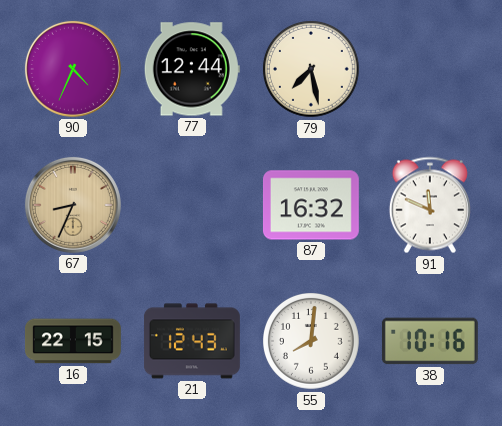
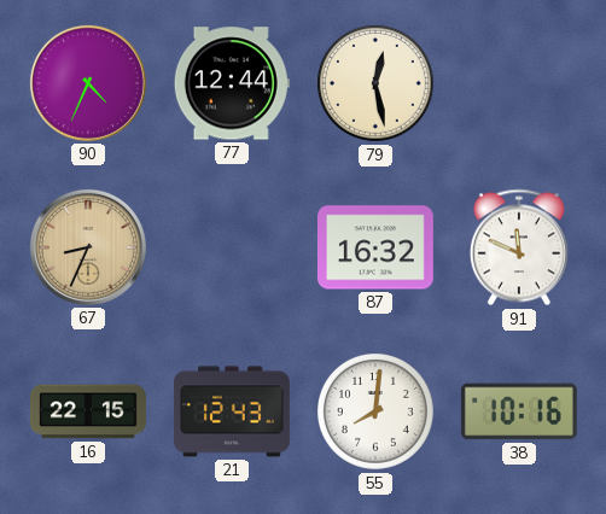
79: 7:28 -> 12:28
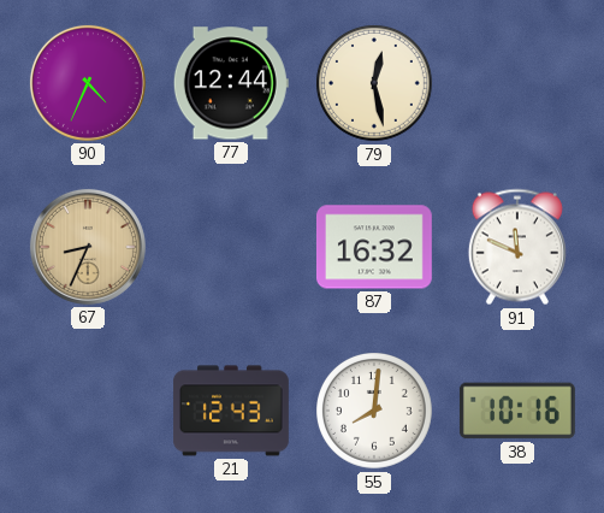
16: 22:15 -> none
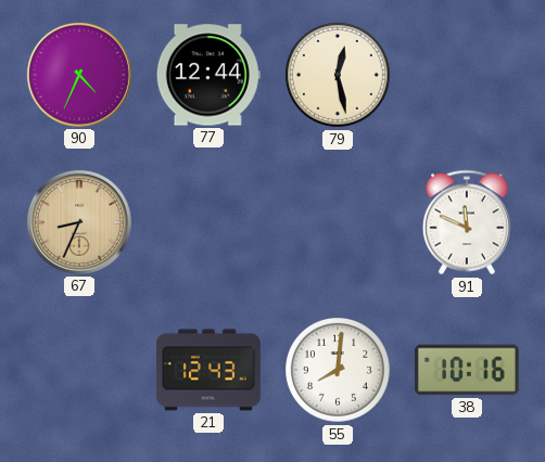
87: 16:32 -> none
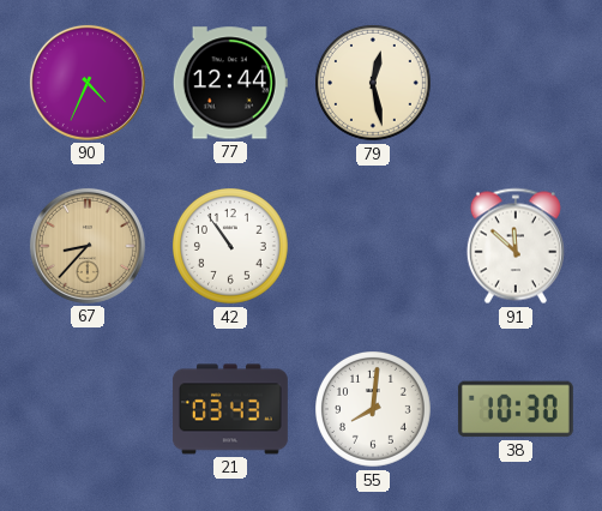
67: 8:34 -> 8:37
42: none -> 10:54
91: 11:49 -> 11:52
21: 12:43 -> 03:43
38: 10:16 -> 10:30
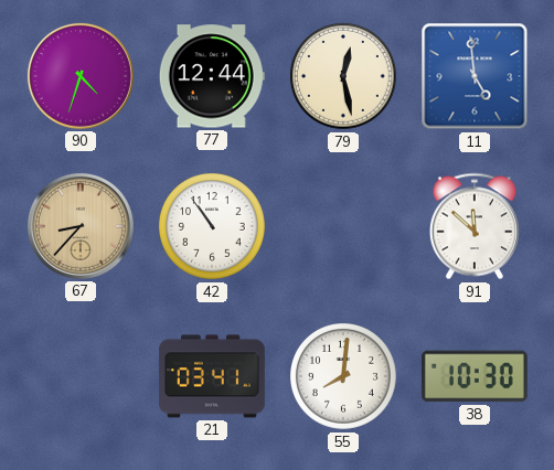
90: 4:34 -> 4:33
11: none -> 4:59
21: 03:43 -> 03:41
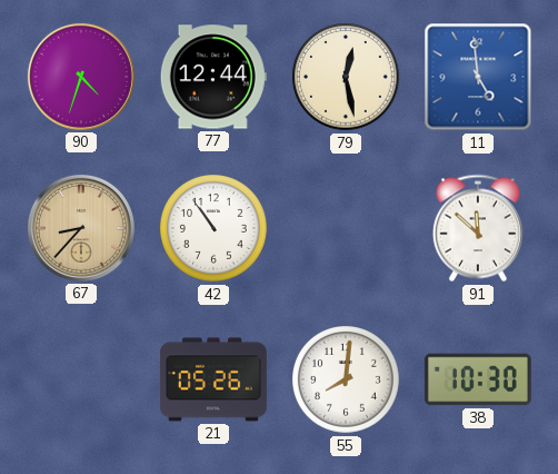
21: 03:41 -> 05:26
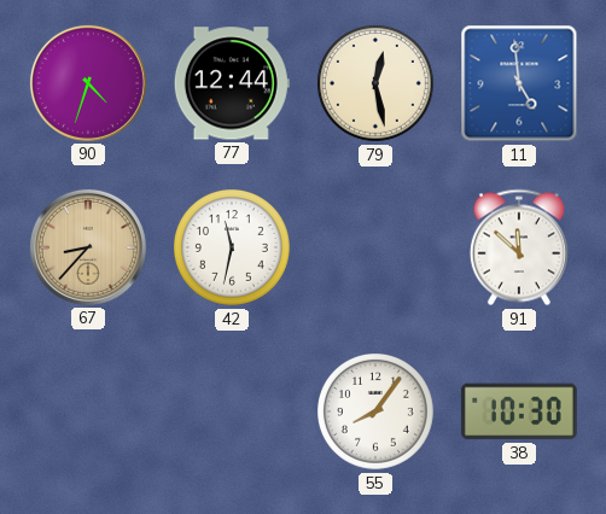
42: 10:54 -> 11:32
21: 05:26 -> none
55: 8:01 -> 8:06
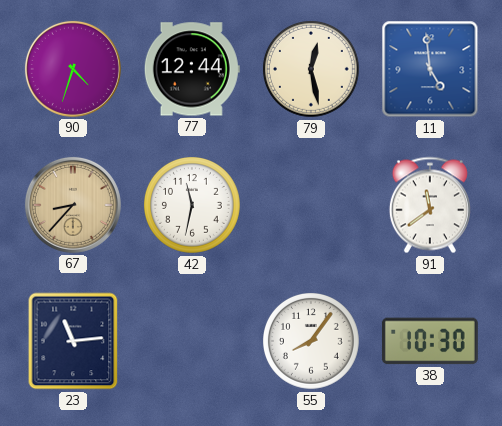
91: 11:52 -> 11:39
23: none -> 11:14
